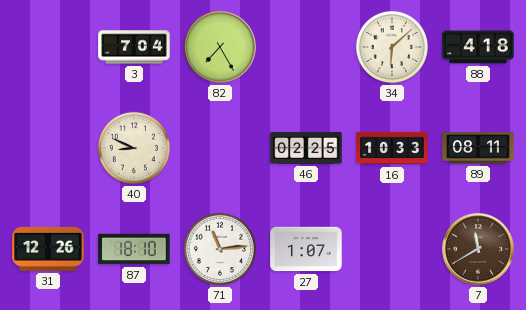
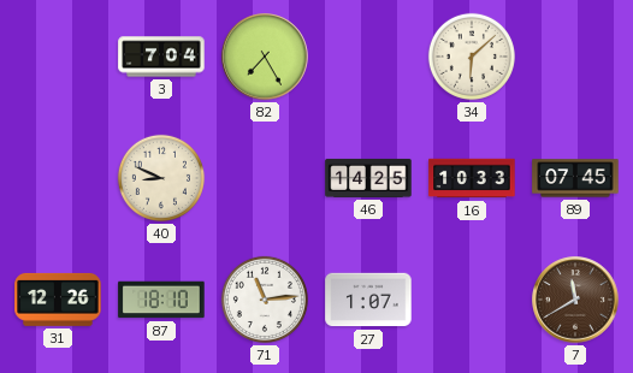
88: 4:18 -> none
46: 02:25 -> 14:25
89: 08:11 -> 07:45
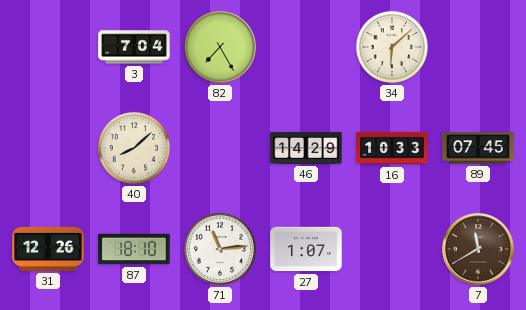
40: 8:49 -> 8:08
46: 14:25 -> 14:29
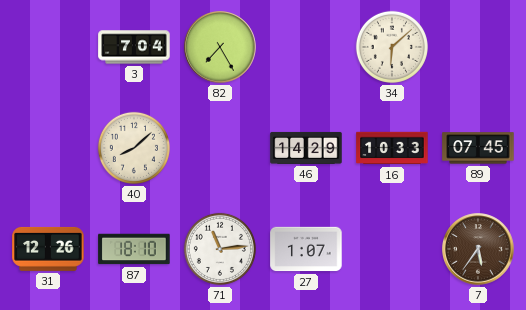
7: 11:40 -> 5:36
